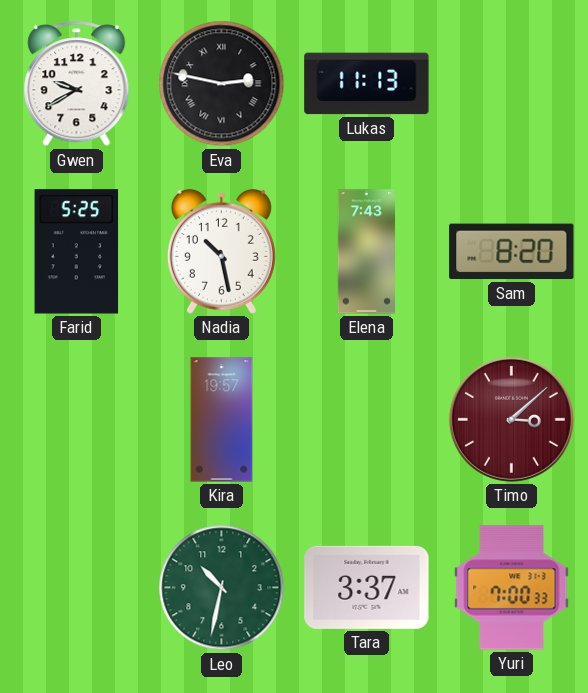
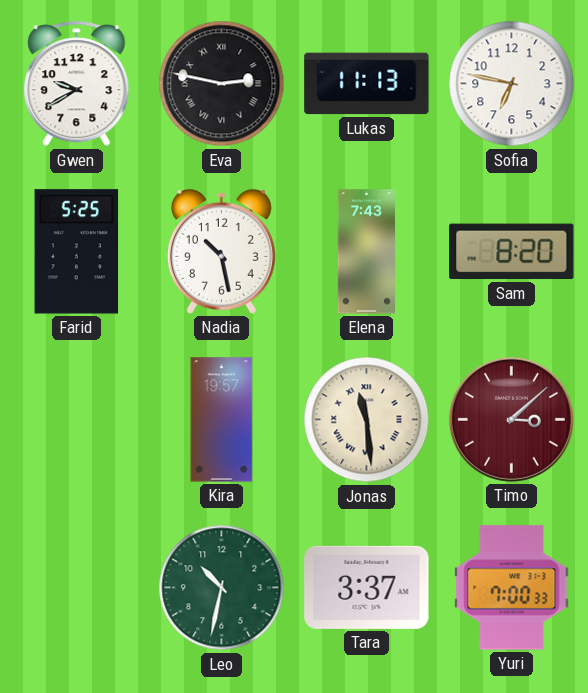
Sofia: none -> 6:47
Jonas: none -> 11:29
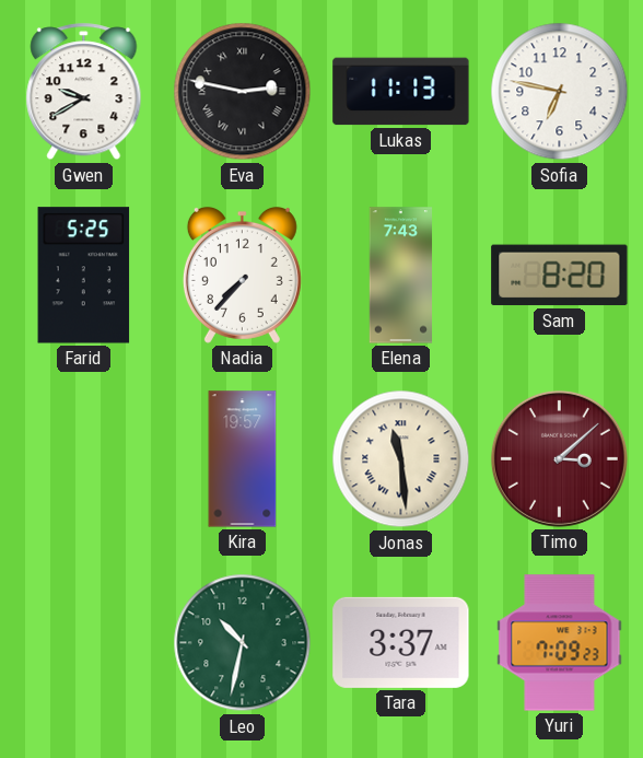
Nadia: 10:28 -> 7:37
Yuri: 7:00 -> 7:09
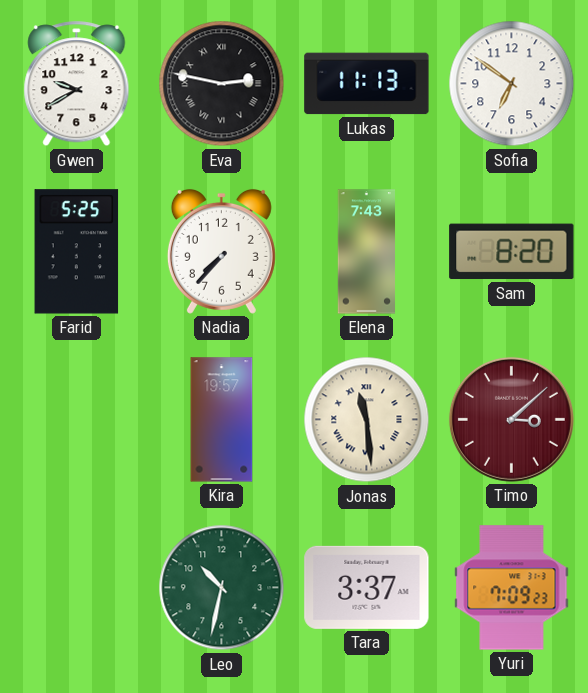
Sofia: 6:47 -> 6:51
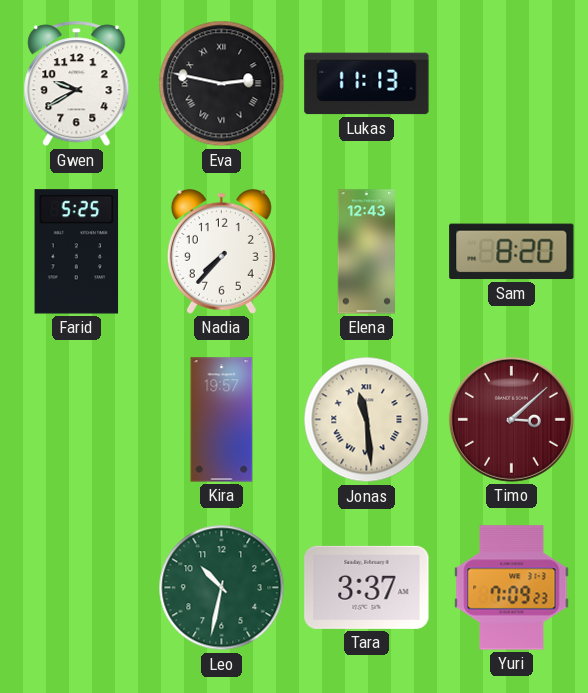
Sofia: 6:51 -> none
Elena: 7:43 -> 12:43
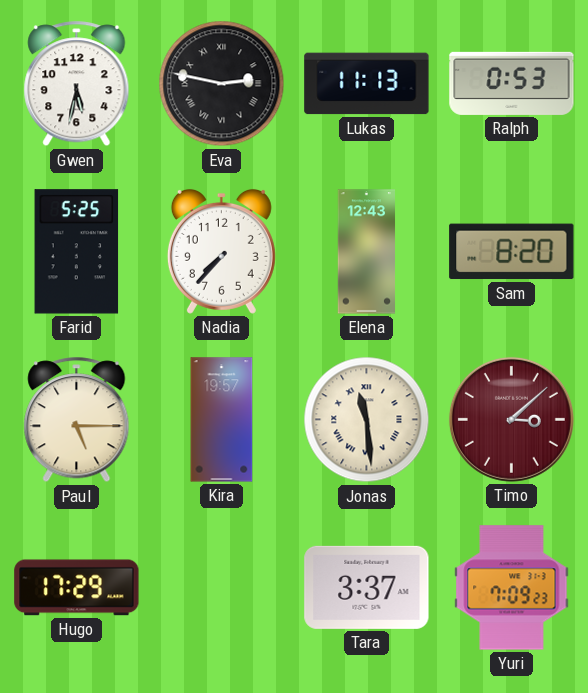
Gwen: 9:40 -> 5:32
Ralph: none -> 0:53
Paul: none -> 5:15
Hugo: none -> 17:29
Leo: 10:32 -> none
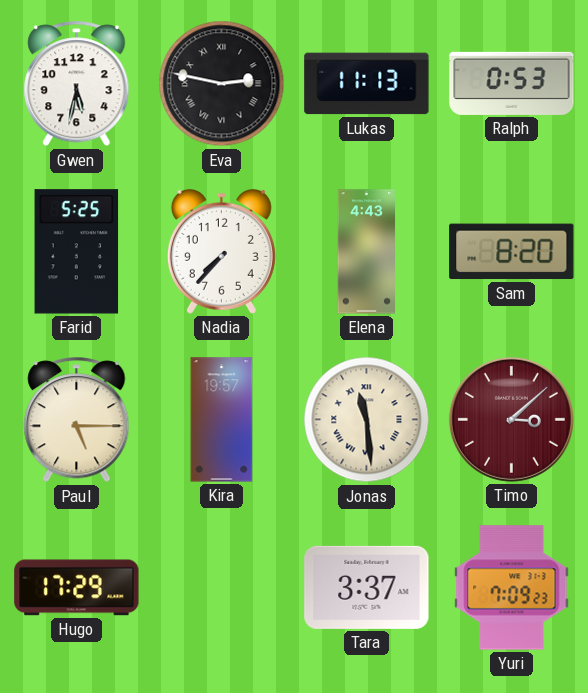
Elena: 12:43 -> 4:43
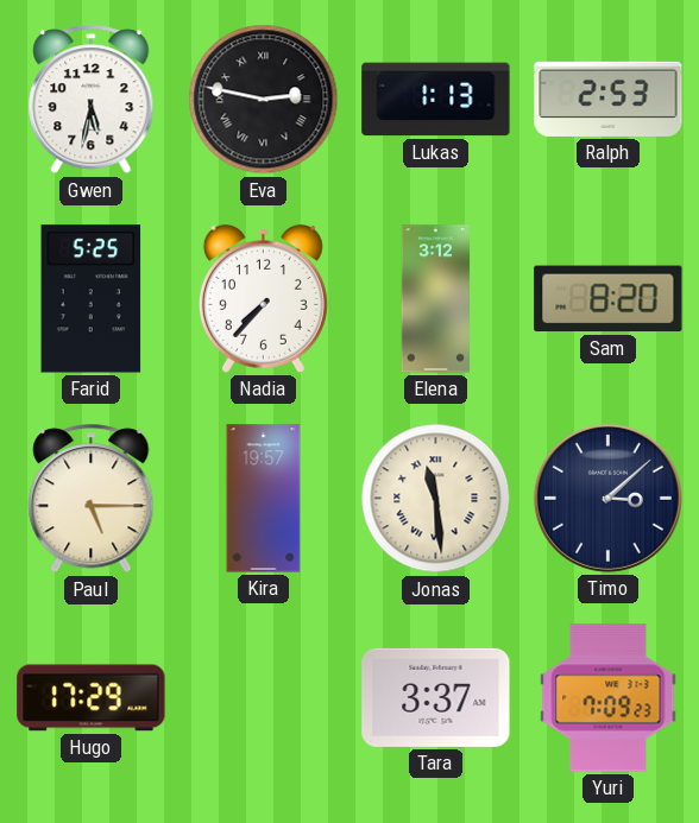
Lukas: 11:13 -> 1:13
Ralph: 0:53 -> 2:53
Elena: 4:43 -> 3:12
Timo dial: burgundy -> navy
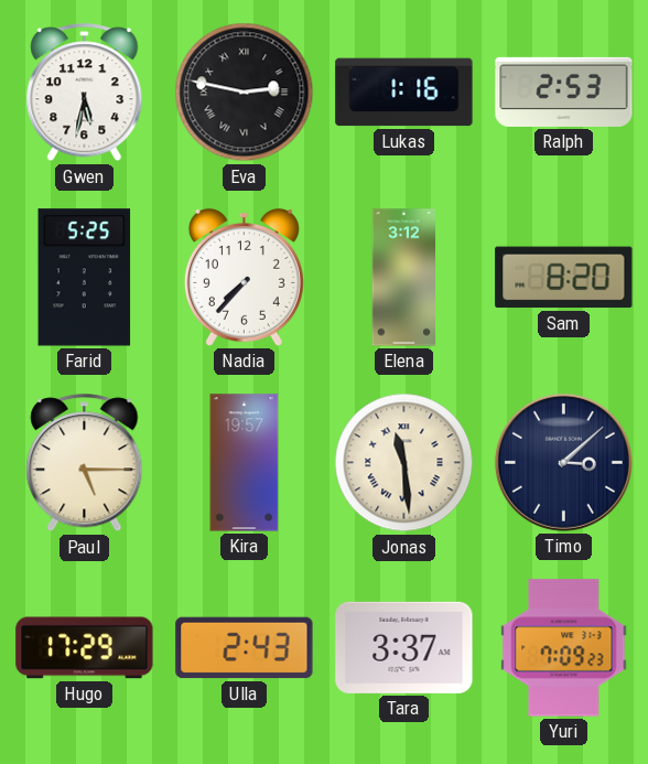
Lukas: 1:13 -> 1:16
Ulla: none -> 2:43
